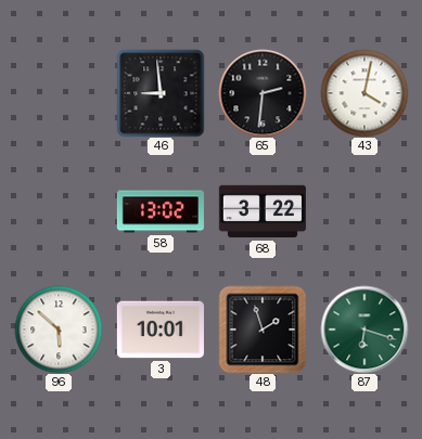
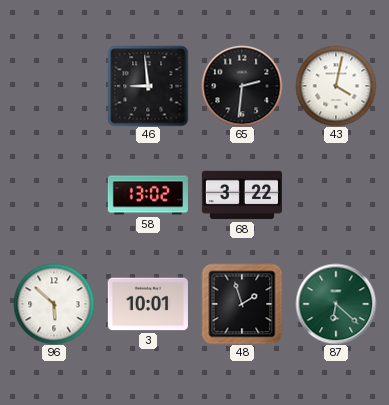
87: 6:18 -> 6:22
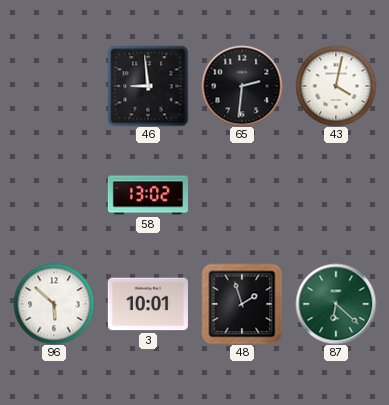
68: 3:22 -> none
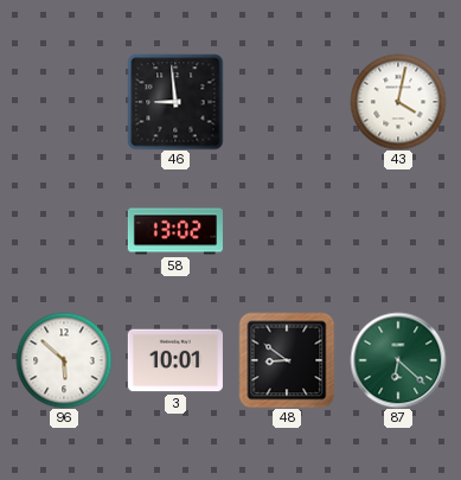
65: 2:31 -> none
48: 1:57 -> 8:51
